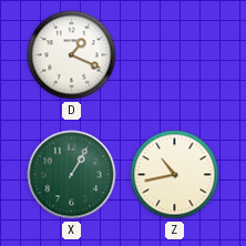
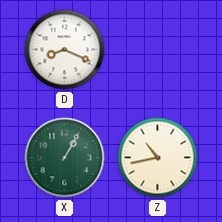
D: 1:19 -> 8:19
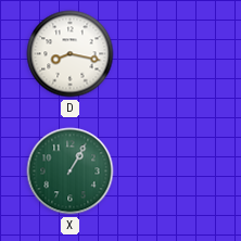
D: 8:19 -> 8:17
Z: 10:43 -> none
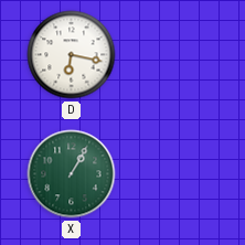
D: 8:17 -> 6:17
